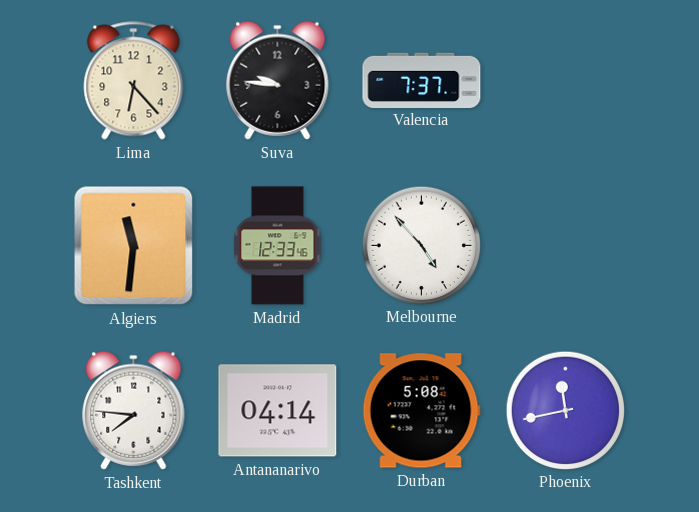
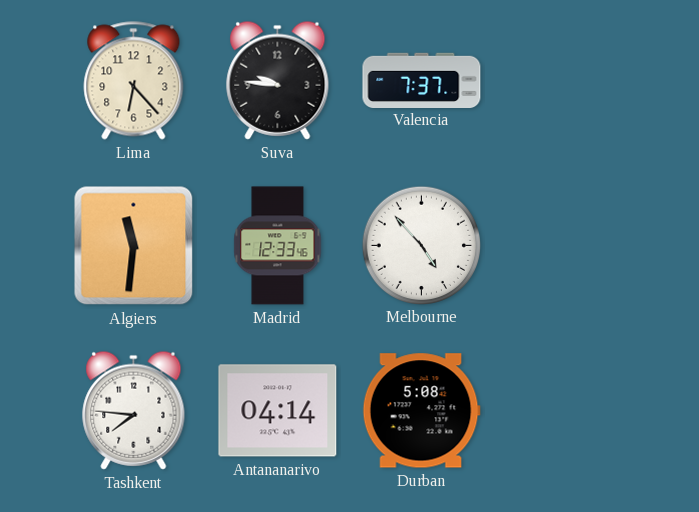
Phoenix: 11:43 -> none
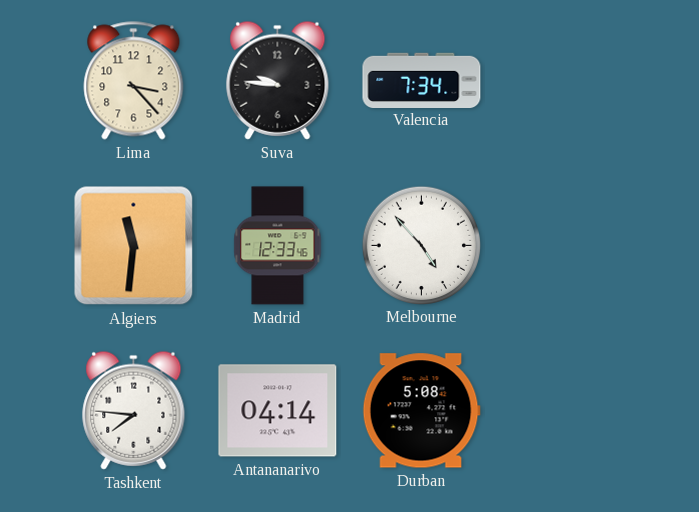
Lima: 6:23 -> 3:23
Valencia: 7:37 -> 7:34
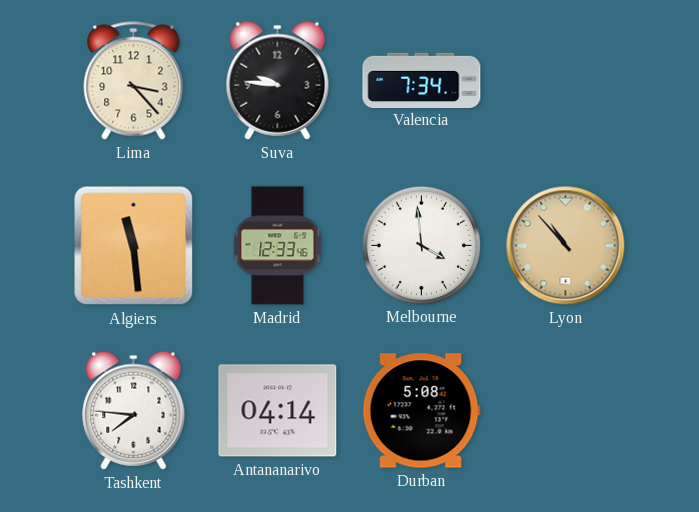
Algiers: 11:31 -> 11:29
Melbourne: 4:53 -> 3:59
Lyon: none -> 10:53
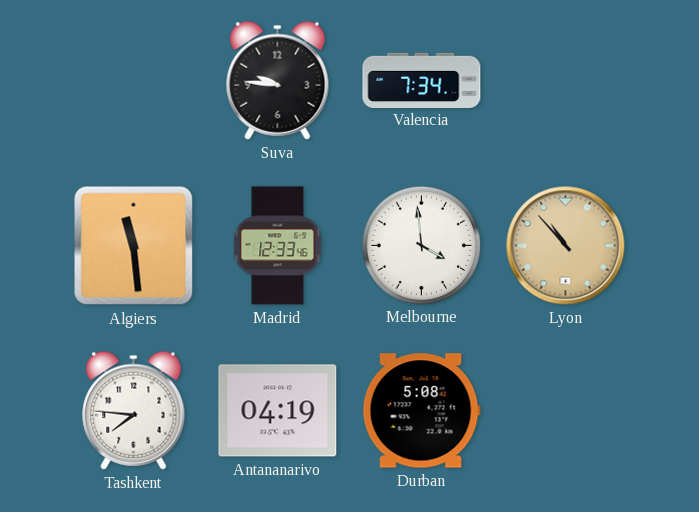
Lima: 3:23 -> none
Antananarivo: 04:14 -> 04:19
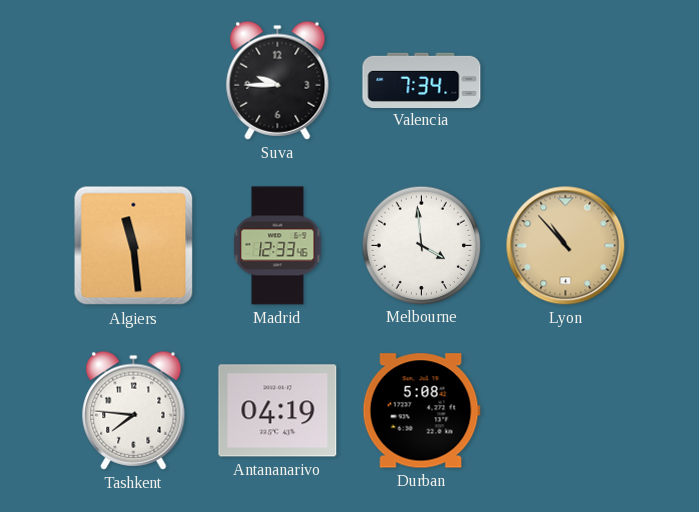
Suva: 9:46 -> 9:45
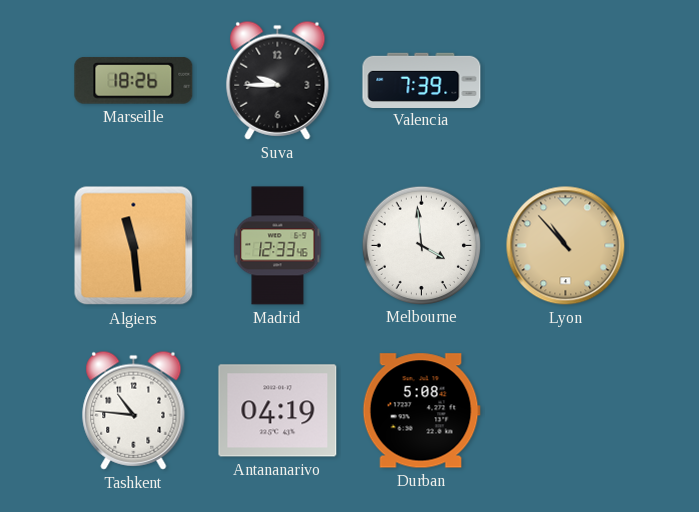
Marseille: none -> 18:26
Valencia: 7:34 -> 7:39
Tashkent: 7:46 -> 10:46
